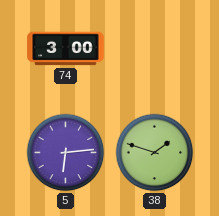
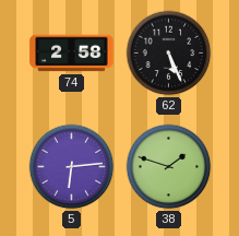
74: 3:00 -> 2:58
62: none -> 5:26
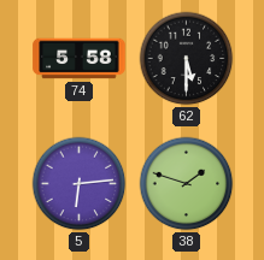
74: 2:58 -> 5:58
62: 5:26 -> 5:30
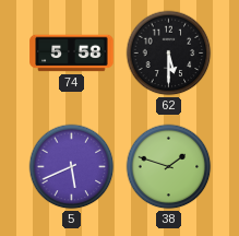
5: 6:14 -> 5:41
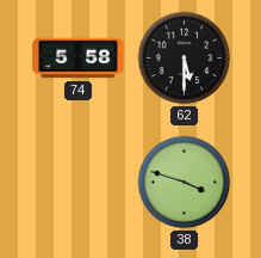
5: 5:41 -> none
38: 1:48 -> 3:48
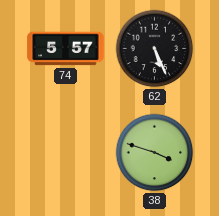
74: 5:58 -> 5:57
62: 5:30 -> 5:26
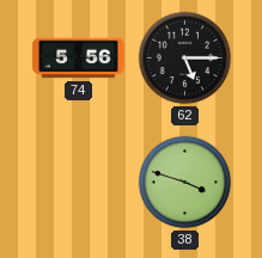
74: 5:57 -> 5:56
62: 5:26 -> 5:15
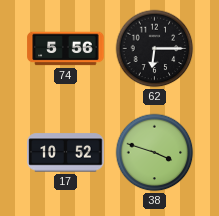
62: 5:15 -> 6:15
17: none -> 10:52
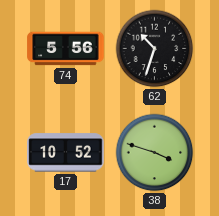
62: 6:15 -> 10:33
